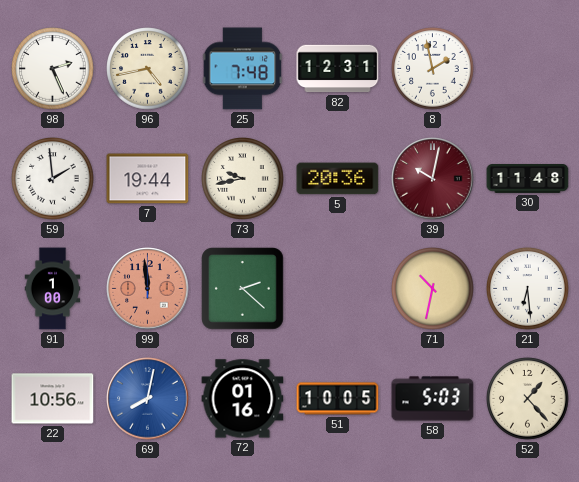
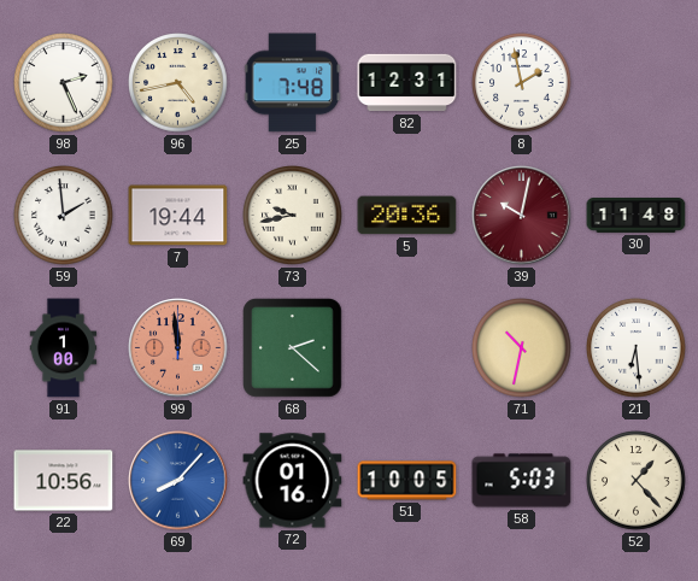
69: 8:02 -> 8:07
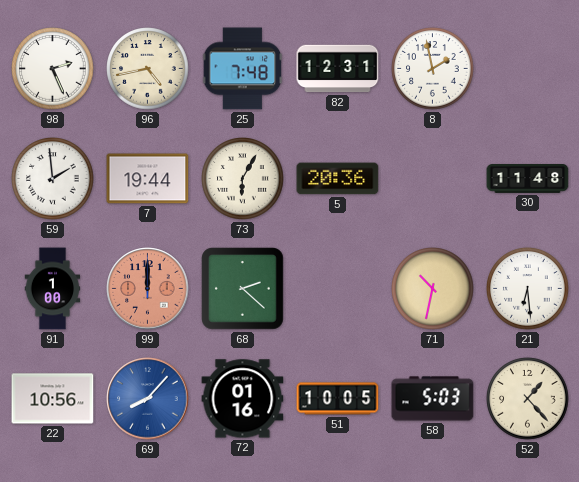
73: 9:43 -> 6:05
39: 10:02 -> none
99: 11:59 -> 12:00
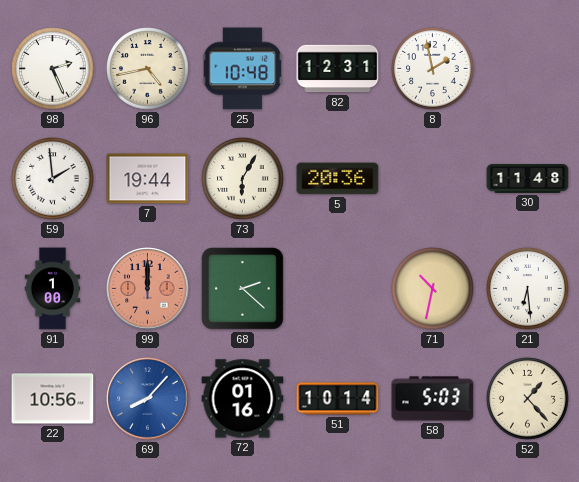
25: 7:48 -> 10:48
51: 10:05 -> 10:14
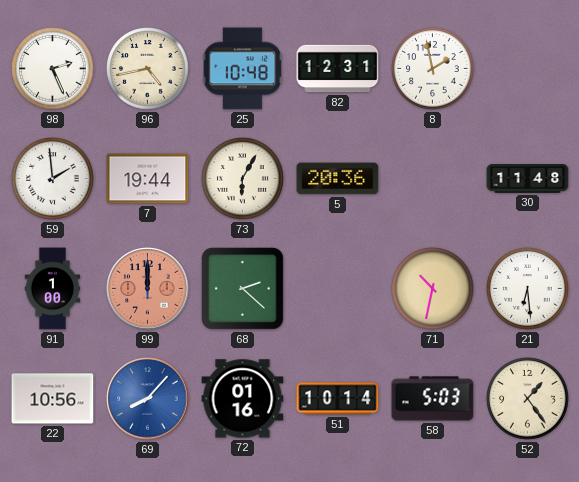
52: 1:23 -> 1:24
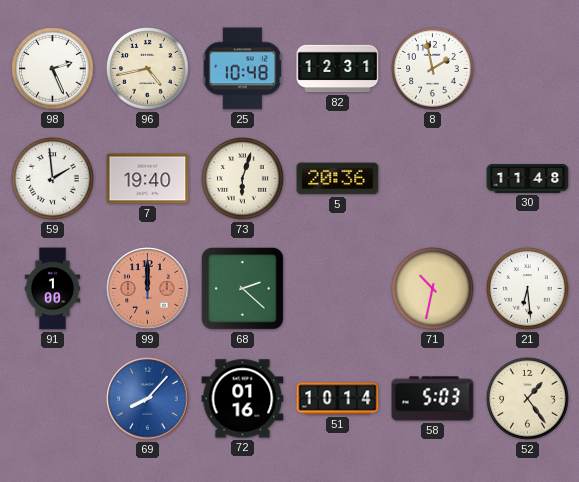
7: 19:44 -> 19:40
73: 6:05 -> 6:03
22: 10:56 -> none
